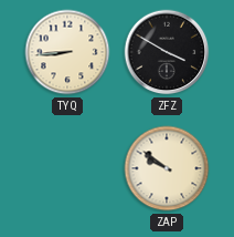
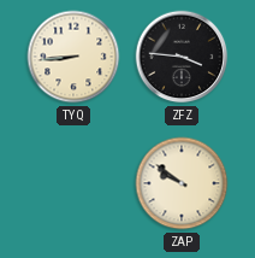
ZFZ: 3:50 -> 3:46
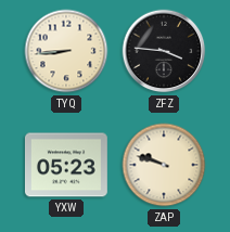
YXW: none -> 05:23
ZAP: 9:51 -> 9:48
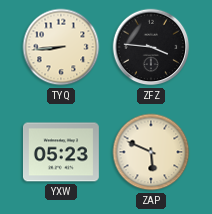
ZAP: 9:48 -> 5:49
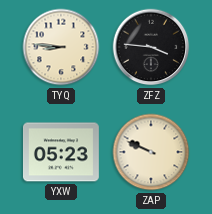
TYQ: 8:44 -> 8:46
ZAP: 5:49 -> 9:49
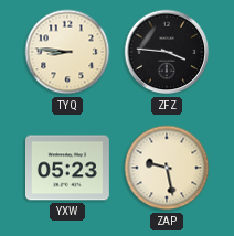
ZAP: 9:49 -> 9:28
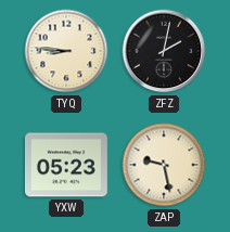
ZFZ: 3:46 -> 2:02
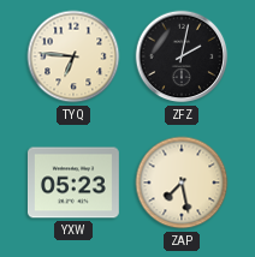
TYQ: 8:46 -> 6:46
ZAP: 9:28 -> 7:28
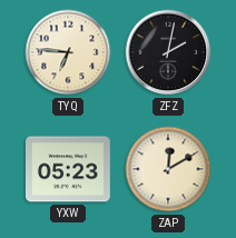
ZAP: 7:28 -> 12:10
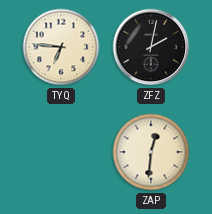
YXW: 05:23 -> none
ZAP: 12:10 -> 12:31
